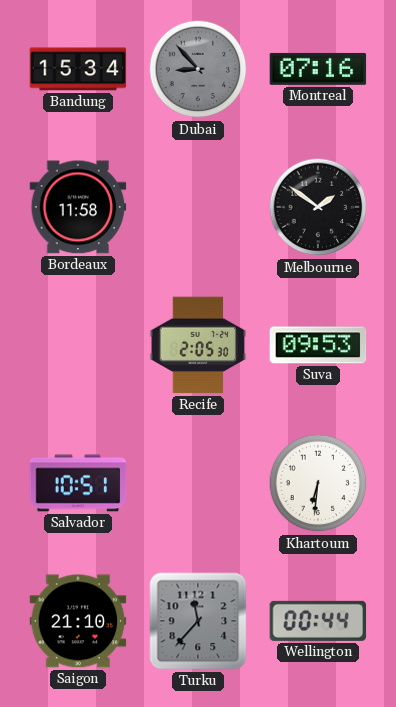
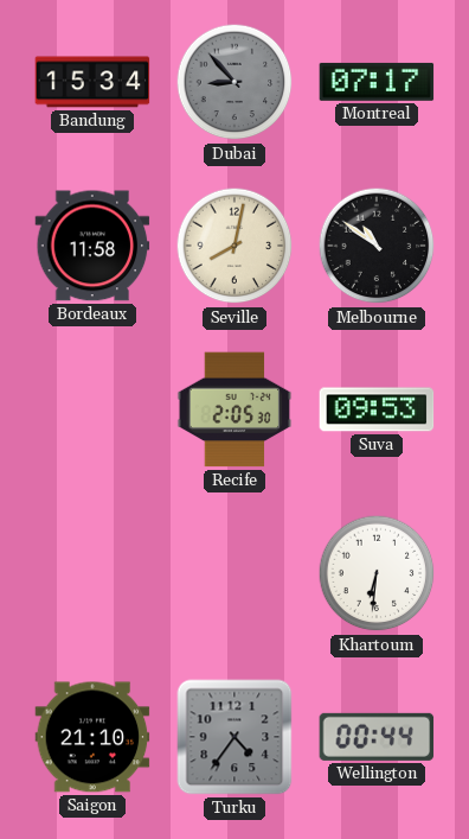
Montreal: 07:16 -> 07:17
Seville: none -> 8:02
Melbourne: 1:51 -> 10:51
Salvador: 10:51 -> none
Turku: 11:37 -> 4:36
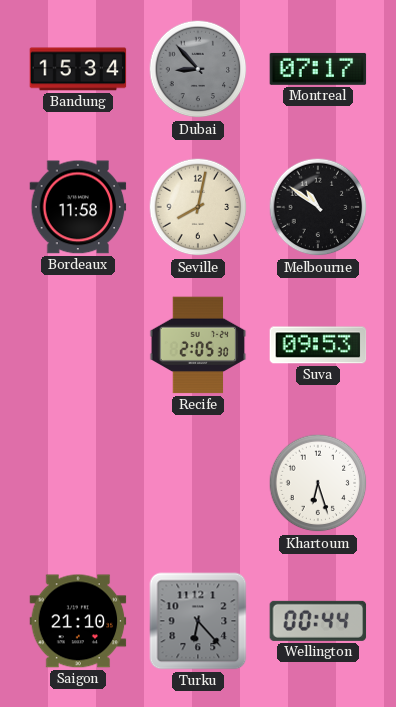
Khartoum: 6:31 -> 6:27
Turku: 4:36 -> 6:23
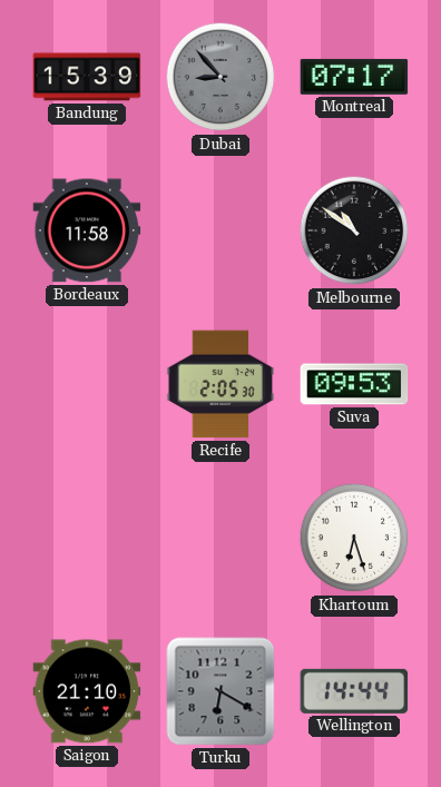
Bandung: 15:34 -> 15:39
Seville: 8:02 -> none
Turku: 6:23 -> 6:20
Wellington: 00:44 -> 14:44
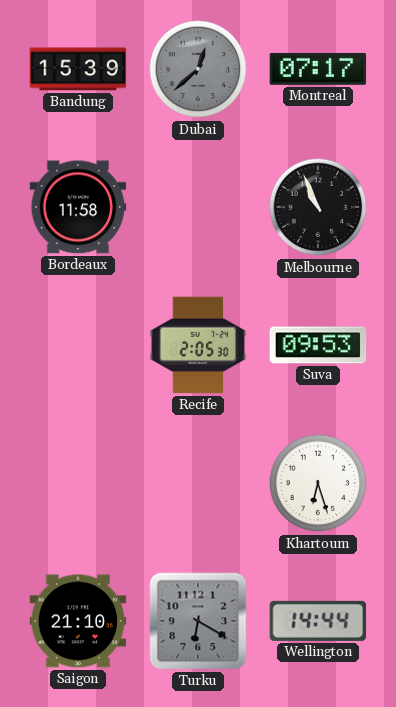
Dubai: 8:53 -> 12:38
Melbourne: 10:51 -> 10:56
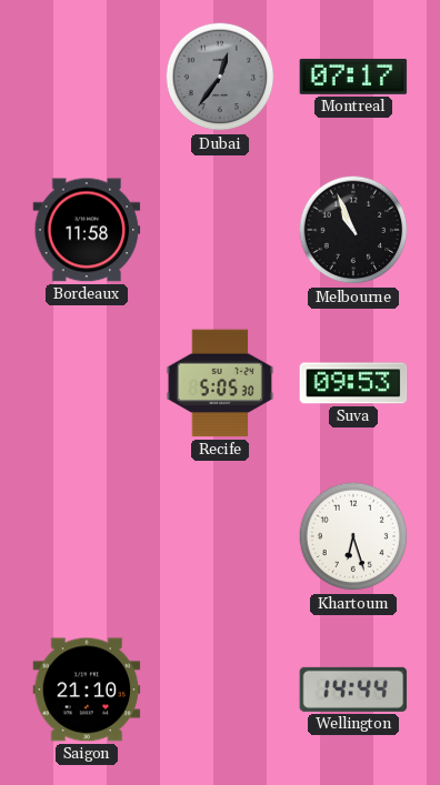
Bandung: 15:39 -> none
Dubai: 12:38 -> 12:36
Recife: 2:05 -> 5:05
Turku: 6:20 -> none
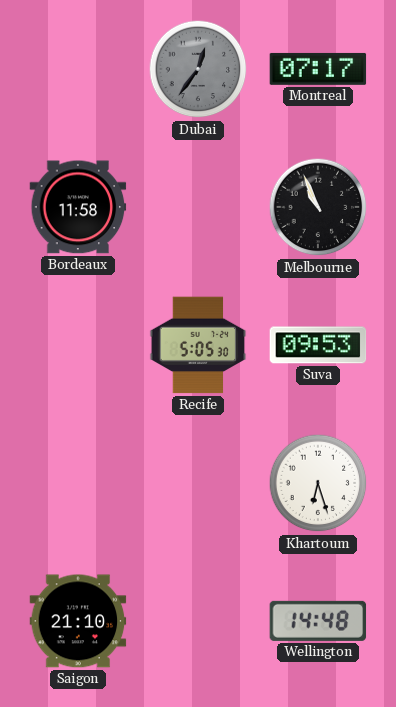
Wellington: 14:44 -> 14:48
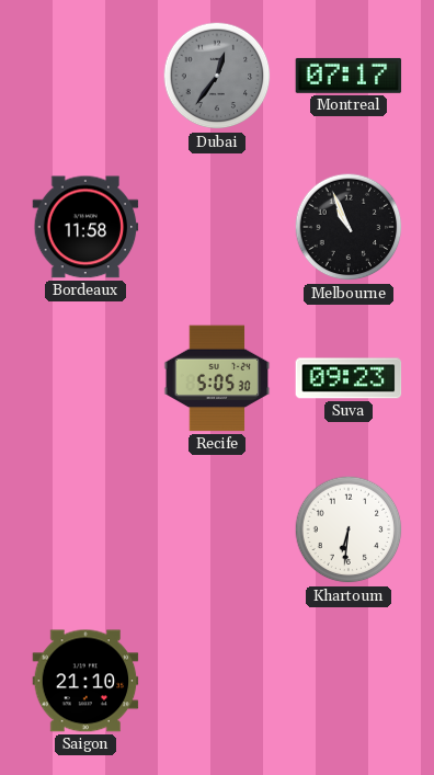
Suva: 09:53 -> 09:23
Khartoum: 6:27 -> 6:31
Wellington: 14:48 -> none
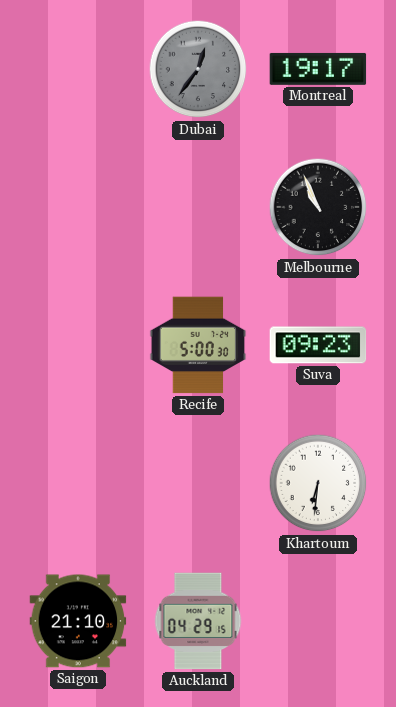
Montreal: 07:17 -> 19:17
Bordeaux: 11:58 -> none
Recife: 5:05 -> 5:00
Auckland: none -> 04:29
